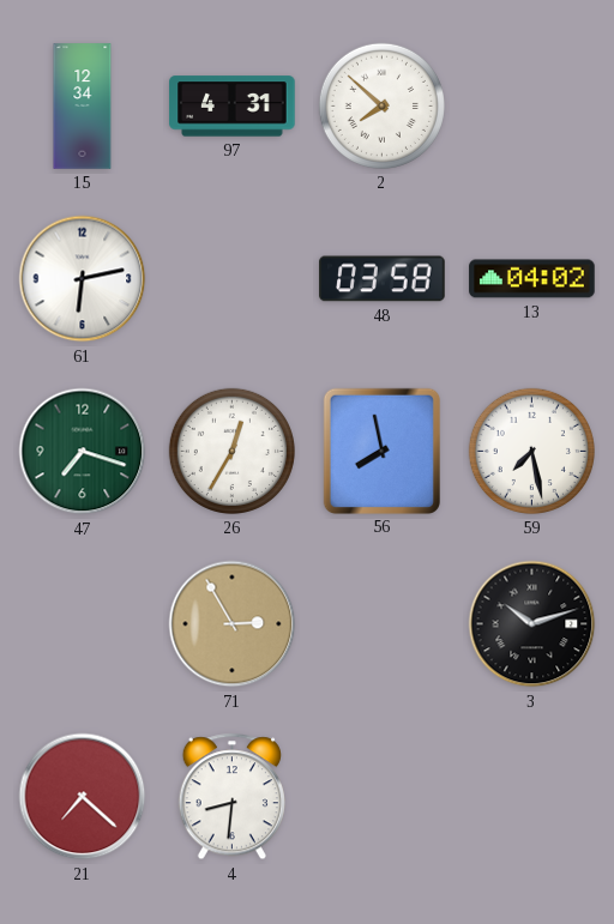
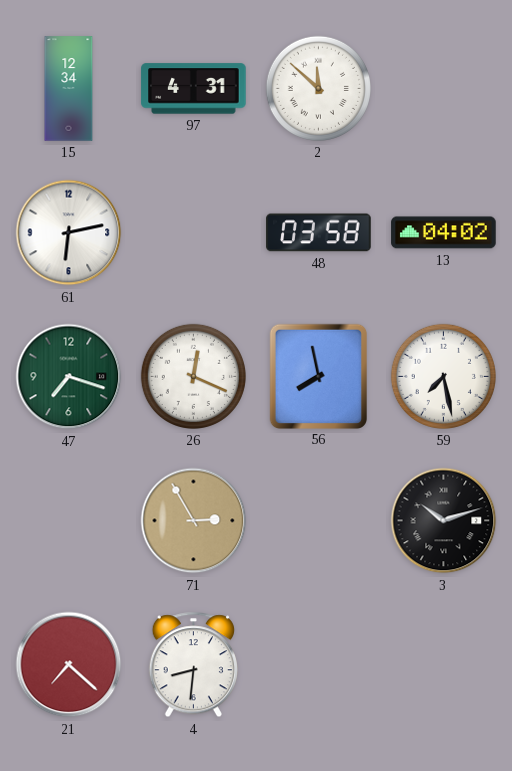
2: 7:52 -> 11:52
26: 12:35 -> 12:19
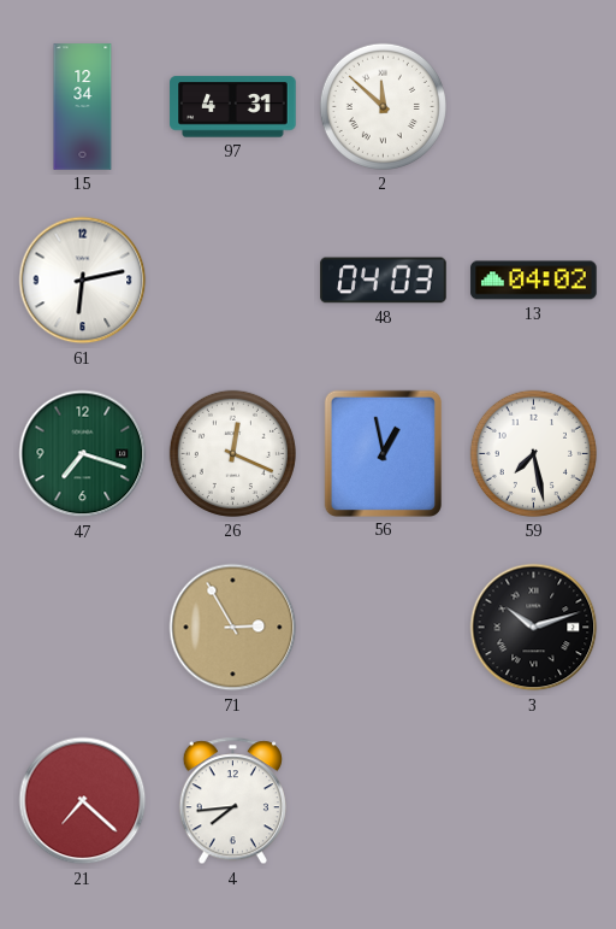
48: 03:58 -> 04:03
56: 7:58 -> 12:58
4: 8:31 -> 7:44
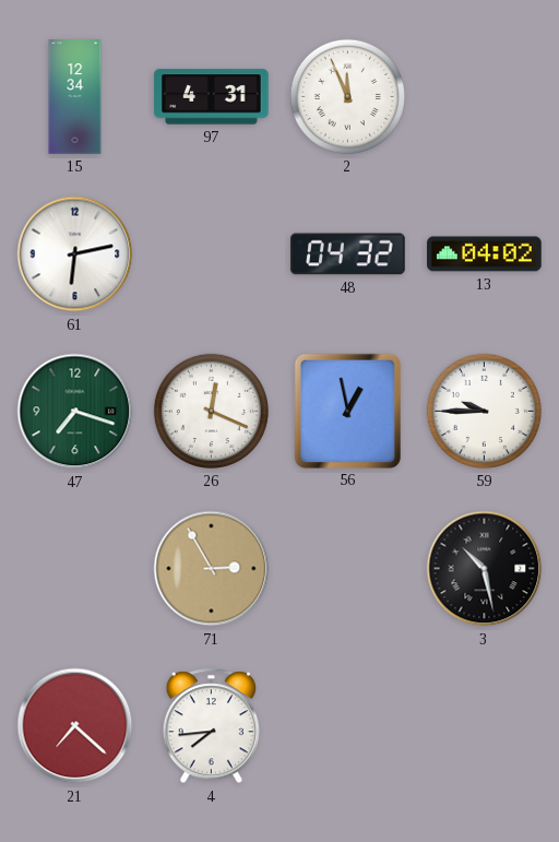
2: 11:52 -> 11:56
48: 04:03 -> 04:32
59: 7:28 -> 9:45
3: 10:12 -> 10:28
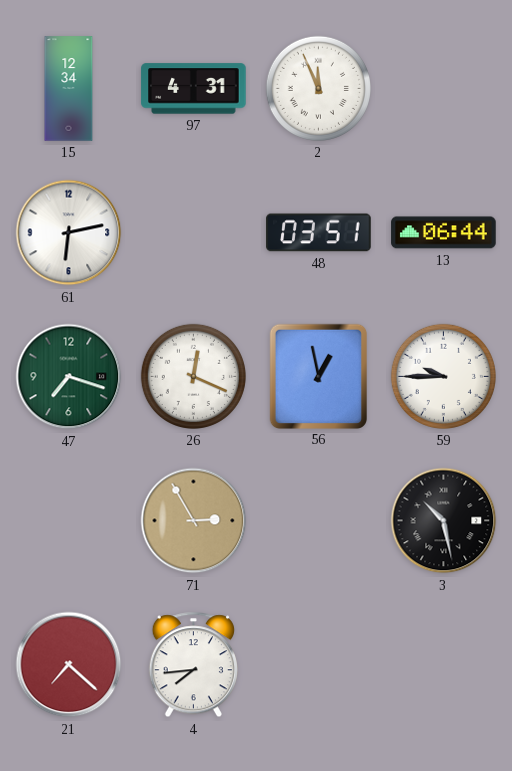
48: 04:32 -> 03:51
13: 04:02 -> 06:44
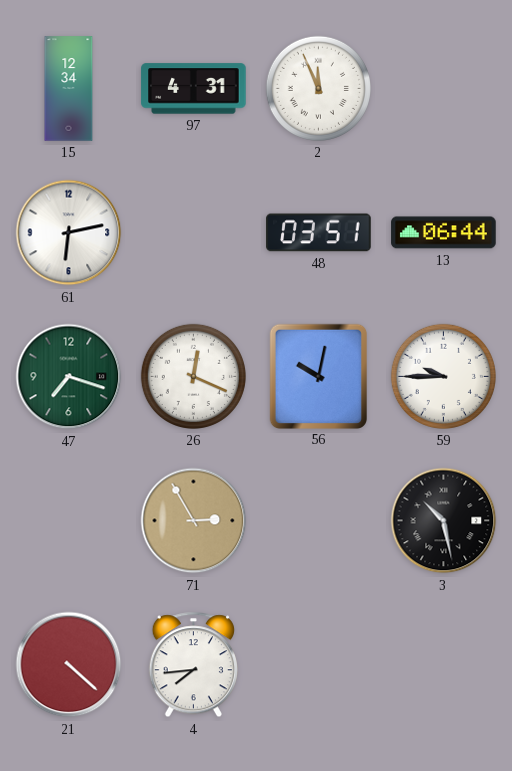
56: 12:58 -> 10:02
21: 7:22 -> 4:22
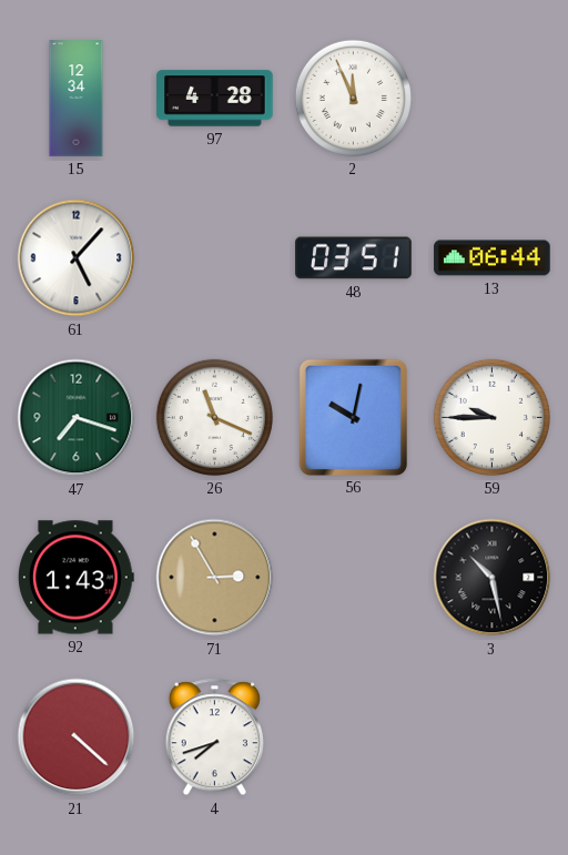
97: 4:31 -> 4:28
61: 6:13 -> 5:07
26: 12:19 -> 11:19
92: none -> 1:43
4: 7:44 -> 7:42
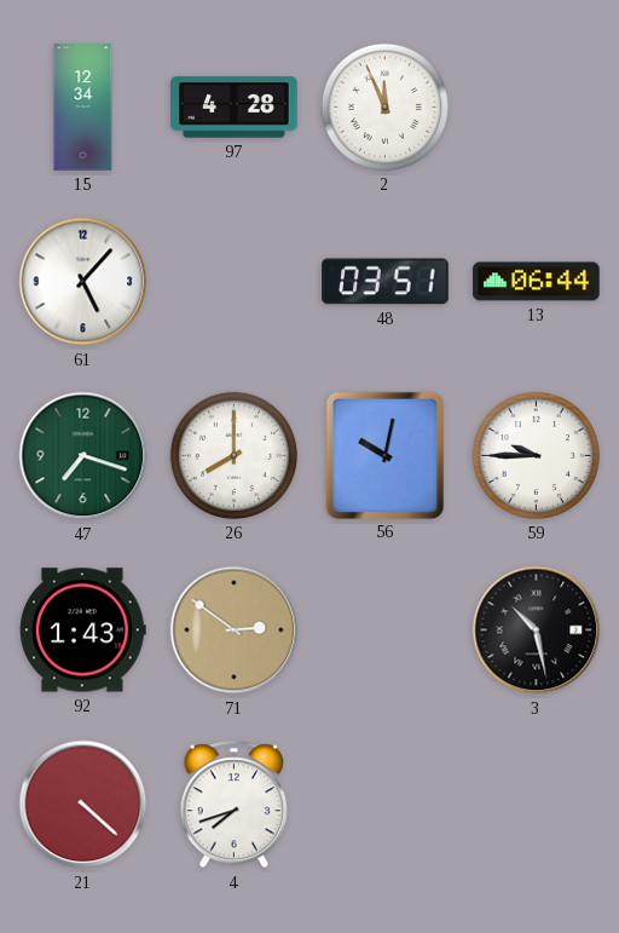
26: 11:19 -> 8:00
71: 2:55 -> 2:51
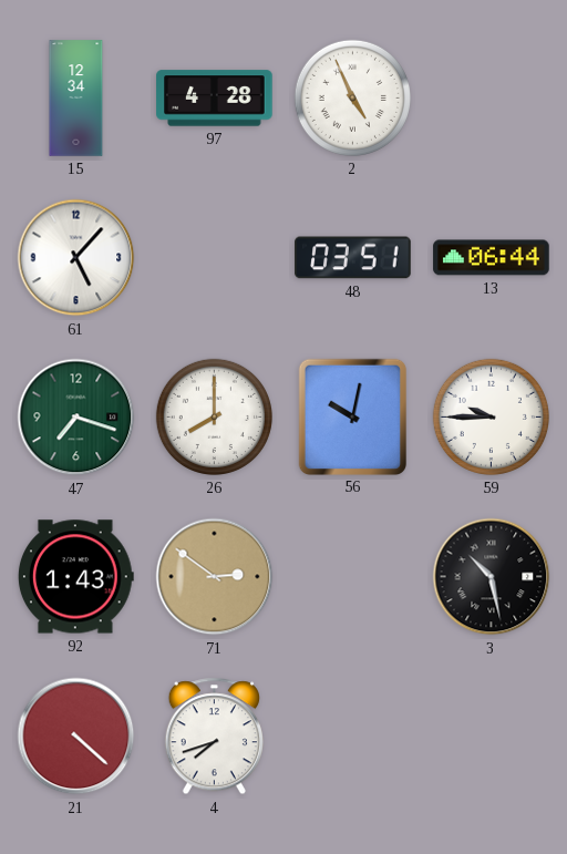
2: 11:56 -> 4:56
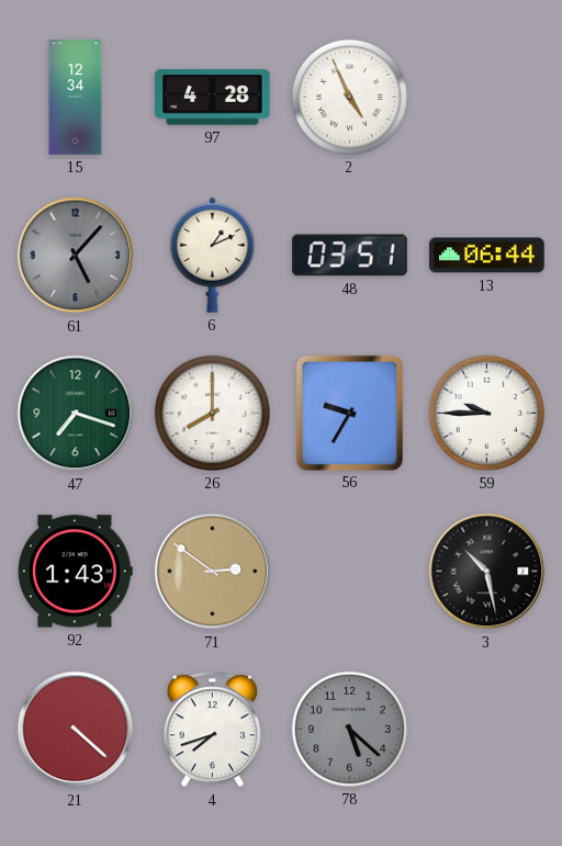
61 dial: white -> grey
6: none -> 1:11
56: 10:02 -> 9:35
78: none -> 5:22
